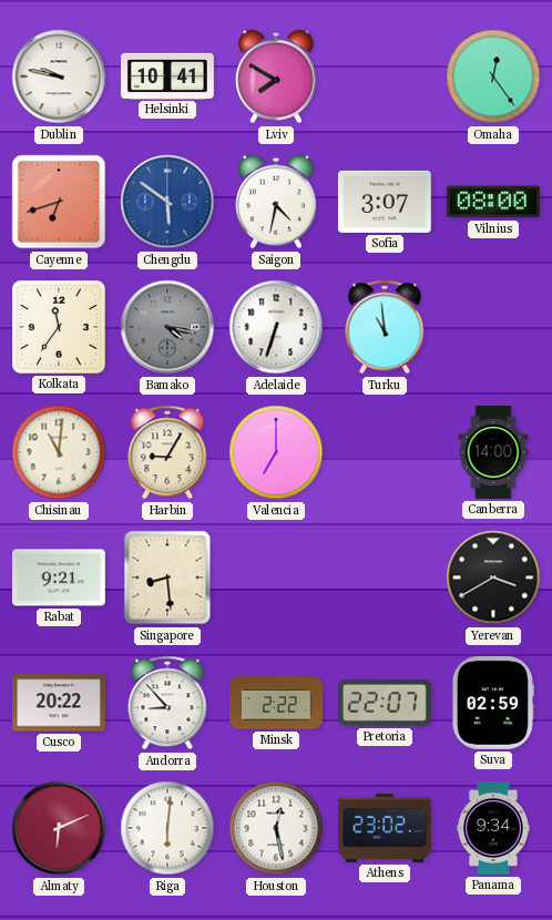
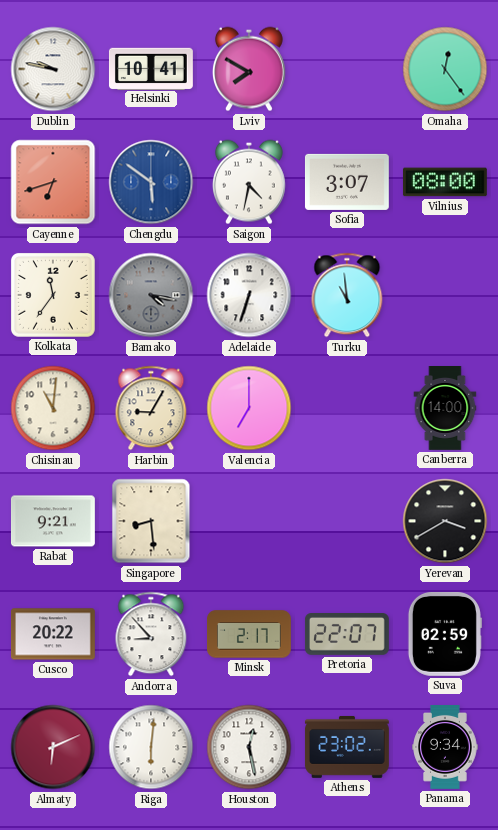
Minsk: 2:22 -> 2:17
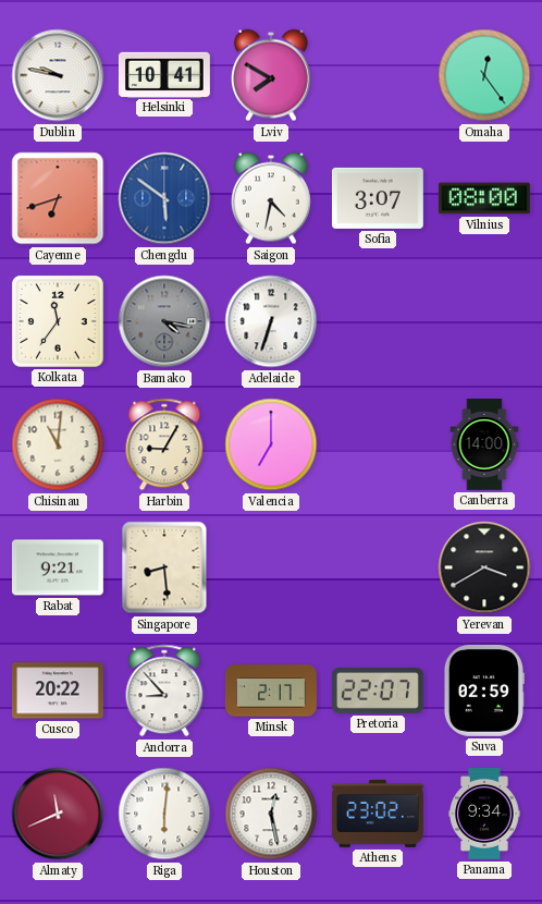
Turku: 10:59 -> none
Almaty: 6:11 -> 11:41
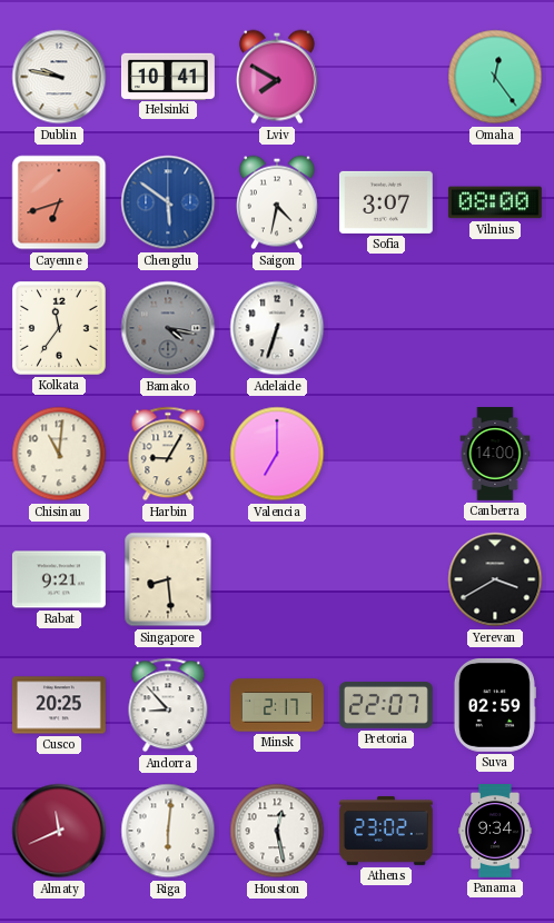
Cusco: 20:22 -> 20:25
